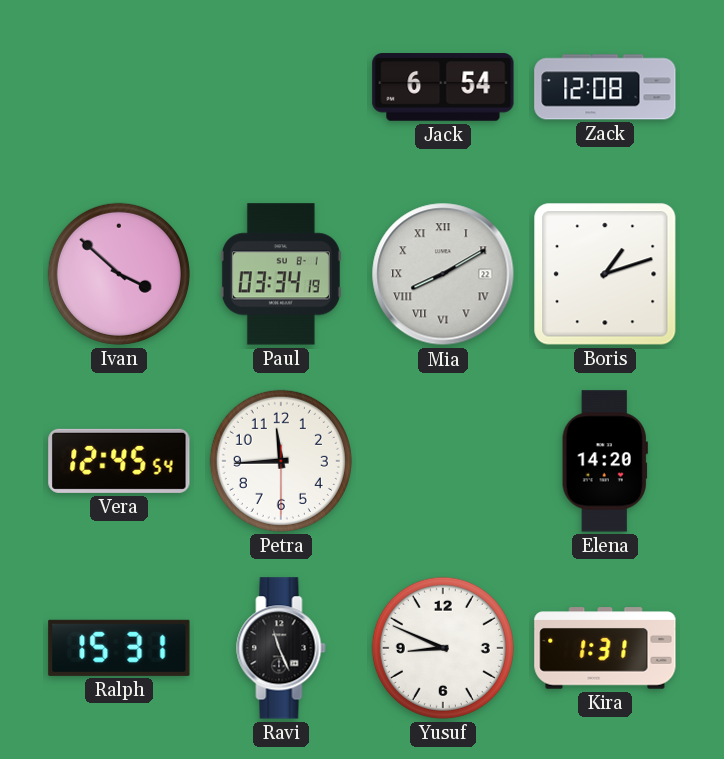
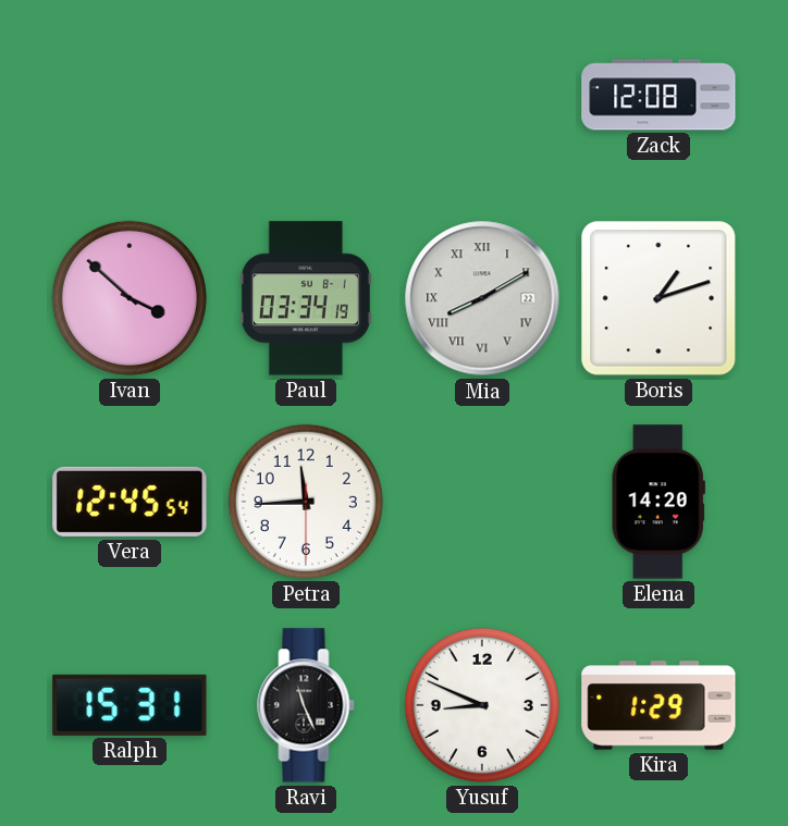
Jack: 6:54 -> none
Kira: 1:31 -> 1:29
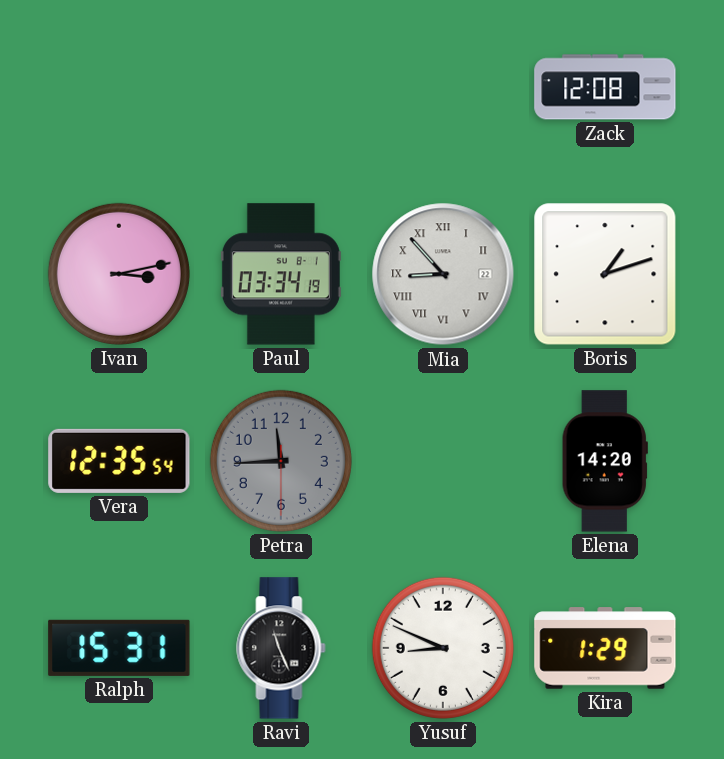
Ivan: 3:52 -> 3:13
Mia: 8:10 -> 8:53
Vera: 12:45 -> 12:35
Petra dial: white -> grey
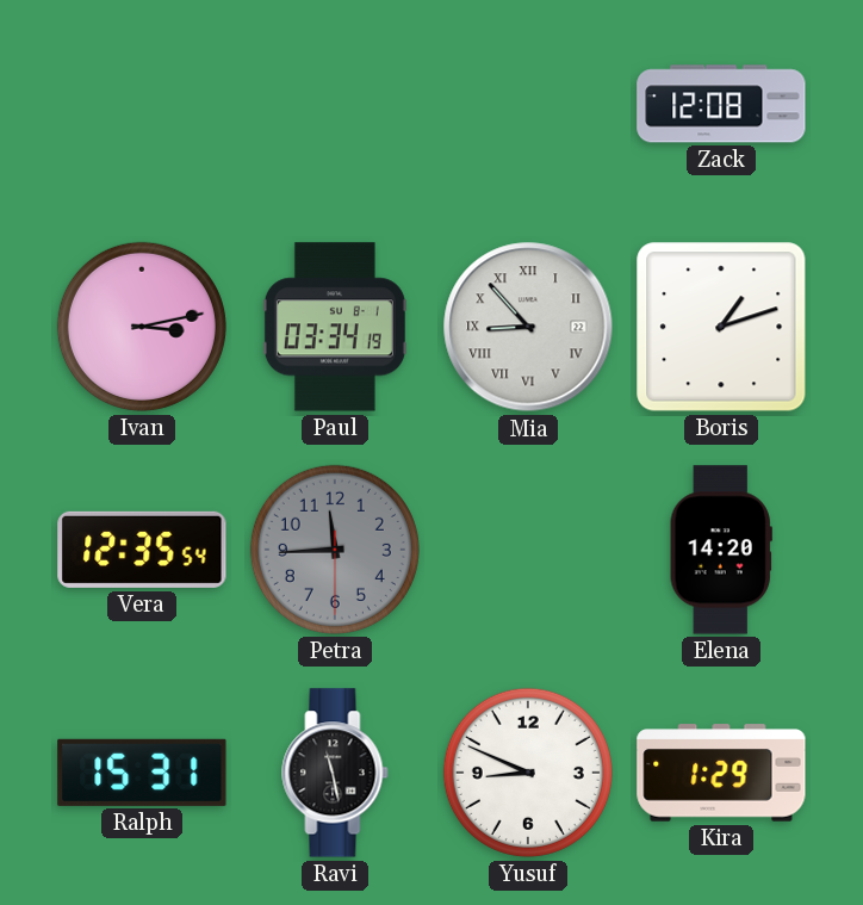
Ravi: 11:26 -> 11:28
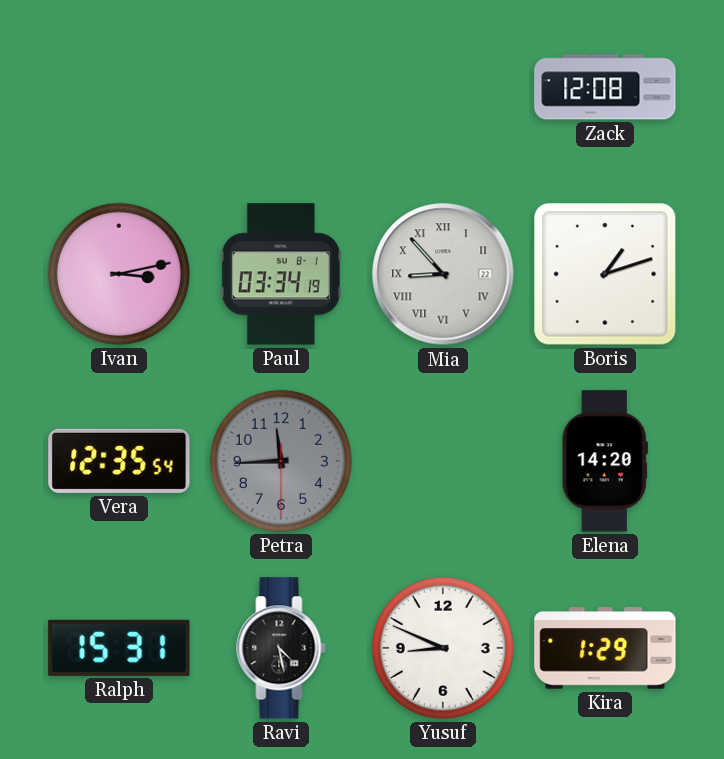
Ravi: 11:28 -> 4:28
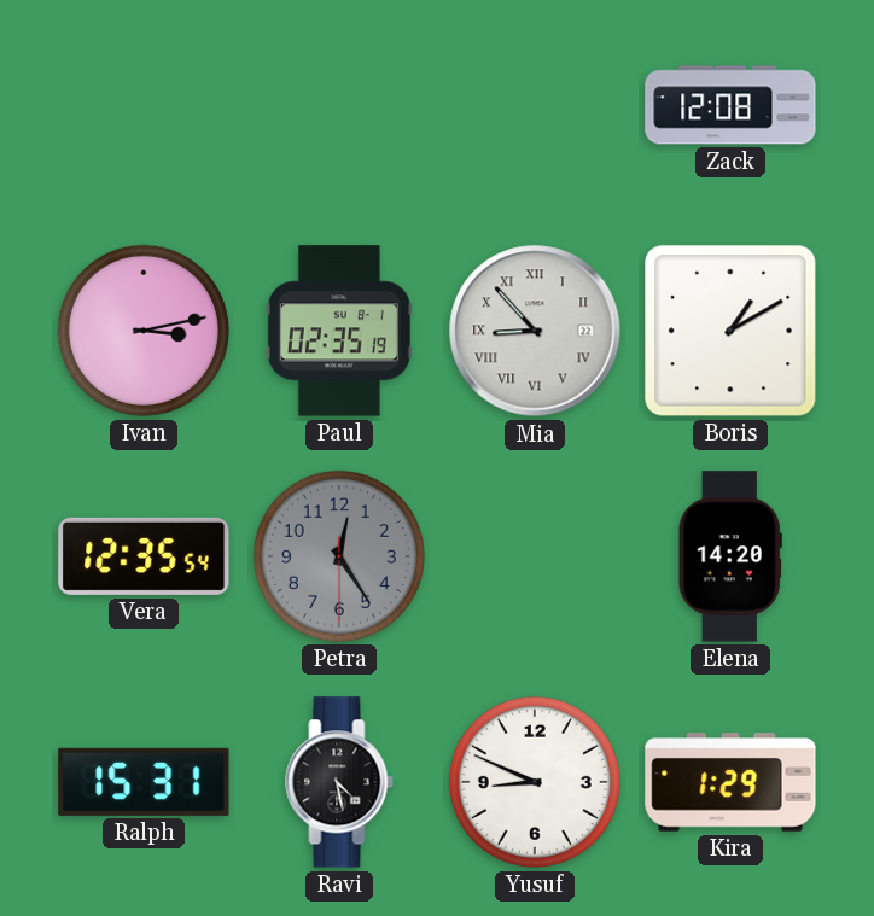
Paul: 03:34 -> 02:35
Boris: 1:12 -> 1:10
Petra: 11:44 -> 12:24
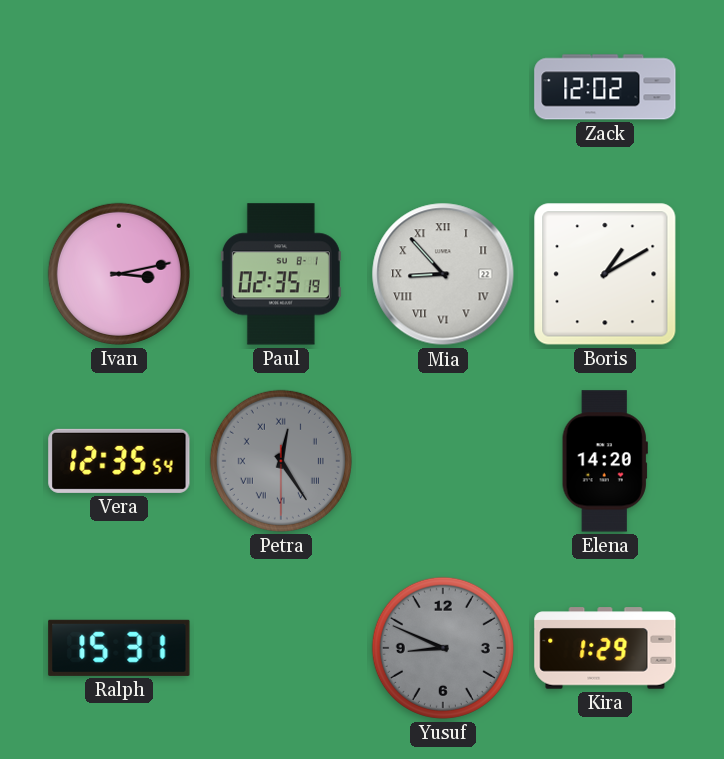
Zack: 12:08 -> 12:02
Petra numerals: Arabic -> Roman
Ravi: 4:28 -> none
Yusuf dial: white -> grey
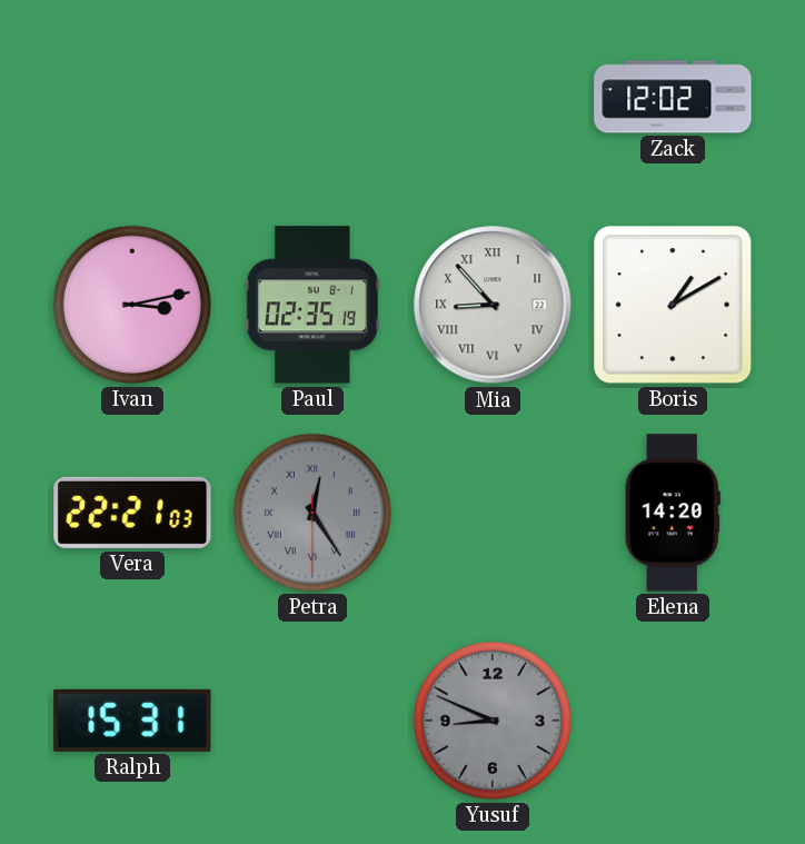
Vera: 12:35 -> 22:21
Kira: 1:29 -> none
